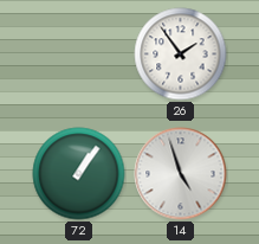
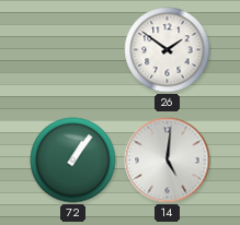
26: 1:54 -> 1:51
14: 4:57 -> 5:01
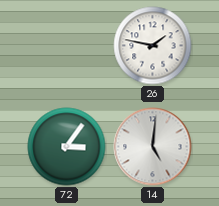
26: 1:51 -> 1:47
72: 1:06 -> 3:06
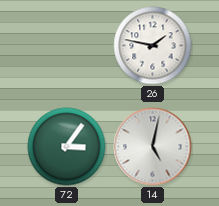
14: 5:01 -> 5:02
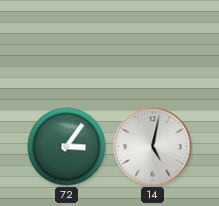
26: 1:47 -> none
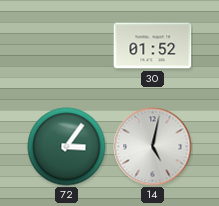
30: none -> 01:52
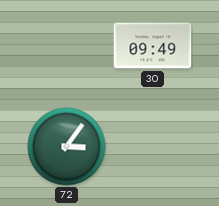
30: 01:52 -> 09:49
14: 5:02 -> none
